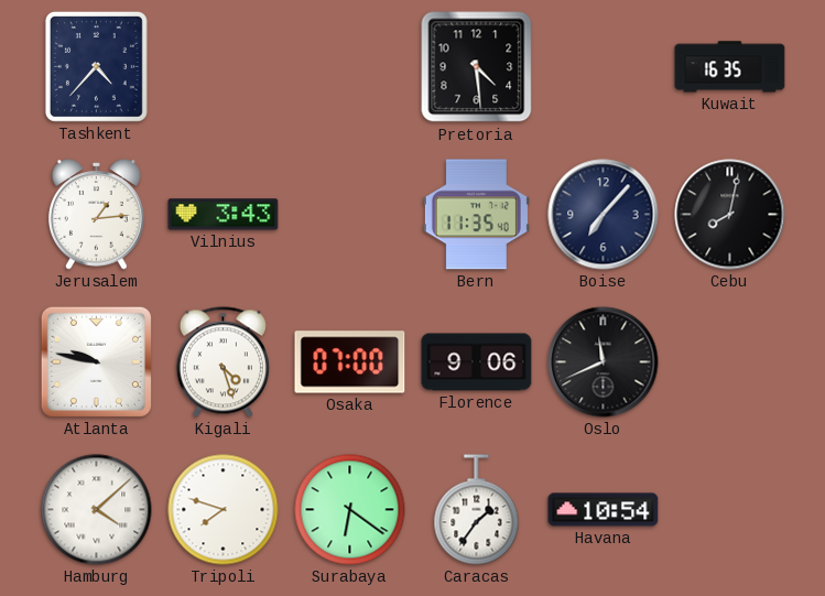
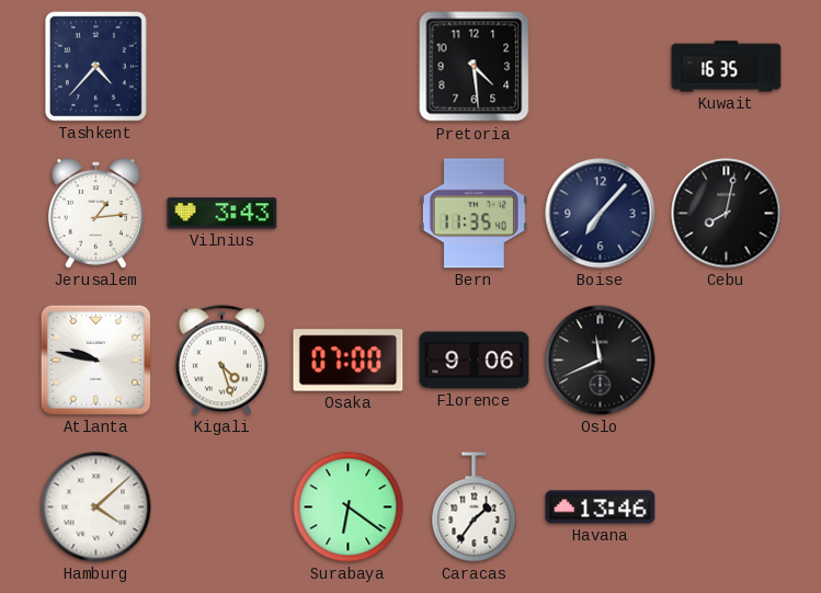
Tripoli: 7:48 -> none
Havana: 10:54 -> 13:46
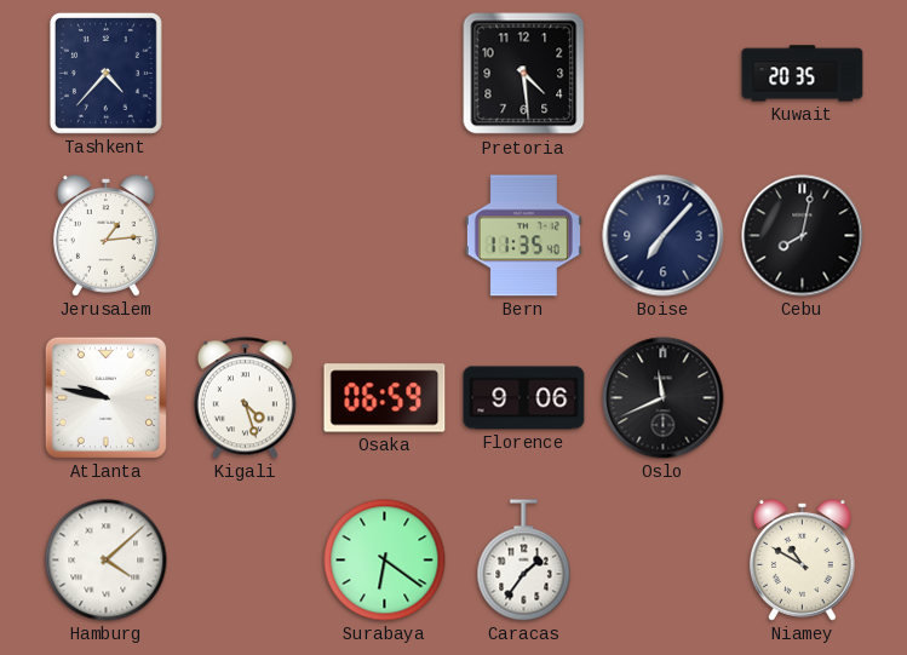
Kuwait: 16:35 -> 20:35
Vilnius: 3:43 -> none
Osaka: 07:00 -> 06:59
Havana: 13:46 -> none
Niamey: none -> 10:50
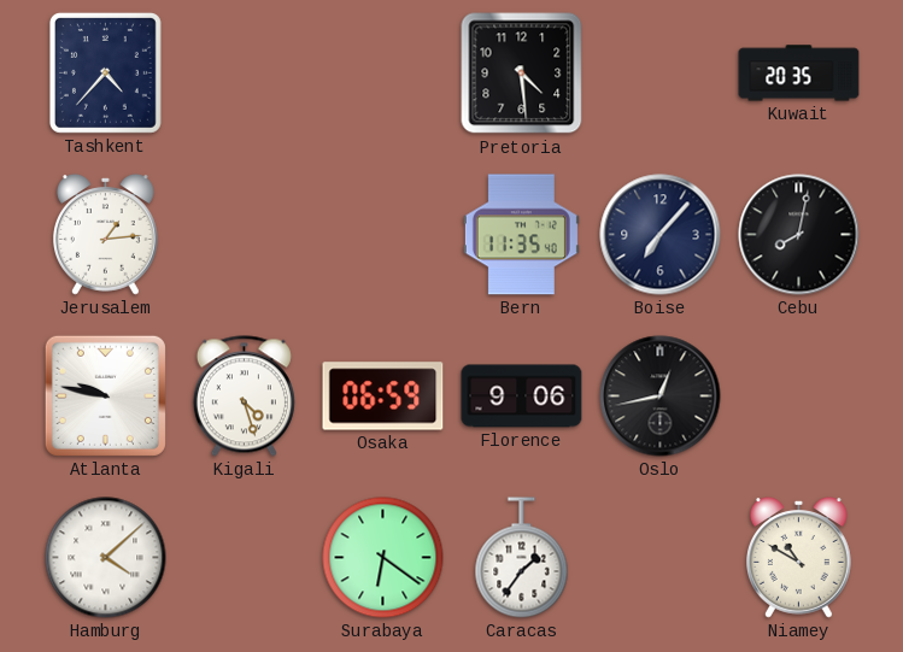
Oslo: 11:41 -> 12:43
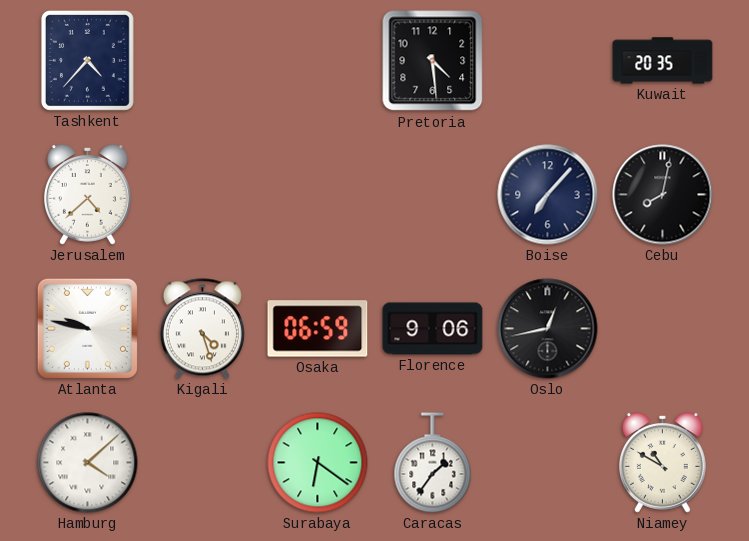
Jerusalem: 1:14 -> 4:38
Bern: 11:35 -> none
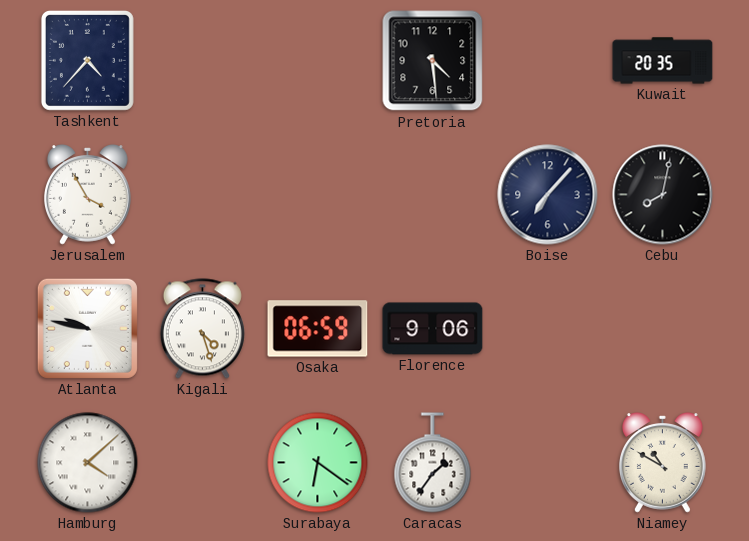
Jerusalem: 4:38 -> 3:55
Oslo: 12:43 -> none
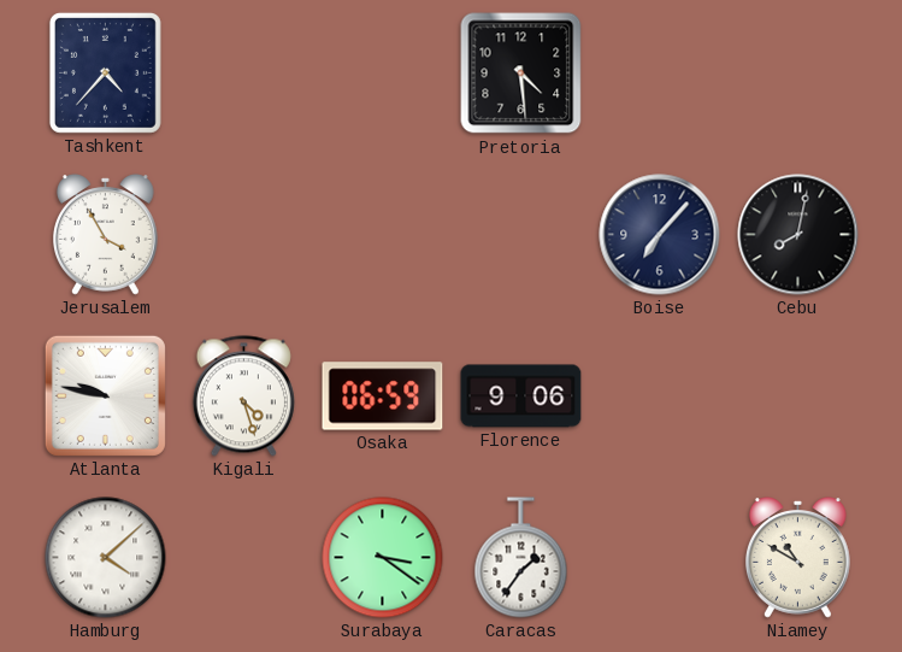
Kuwait: 20:35 -> none
Surabaya: 6:21 -> 3:21
